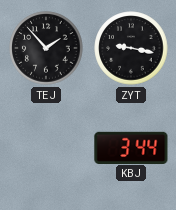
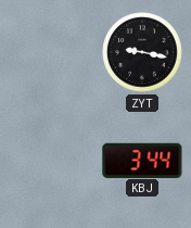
TEJ: 1:53 -> none
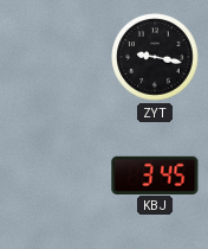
KBJ: 3:44 -> 3:45
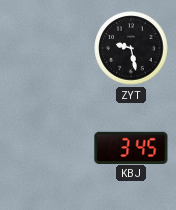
ZYT: 9:17 -> 9:28
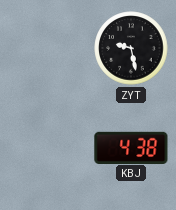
KBJ: 3:45 -> 4:38
